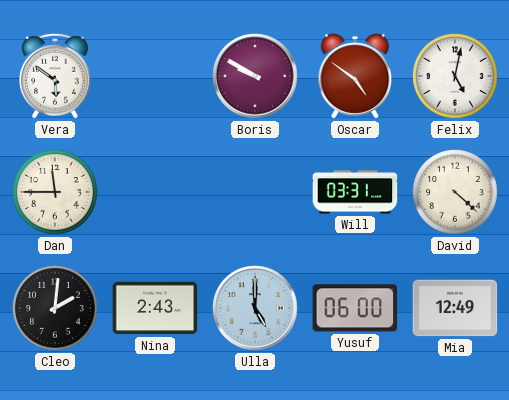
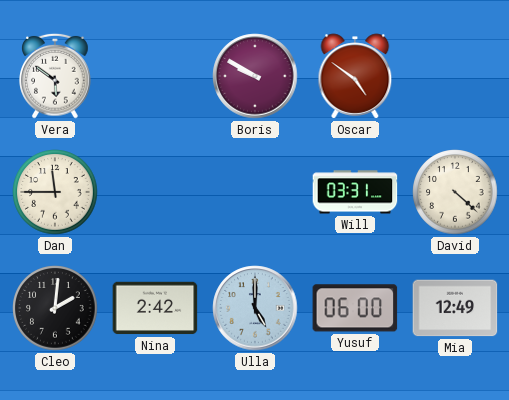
Felix: 5:02 -> none
Nina: 2:43 -> 2:42
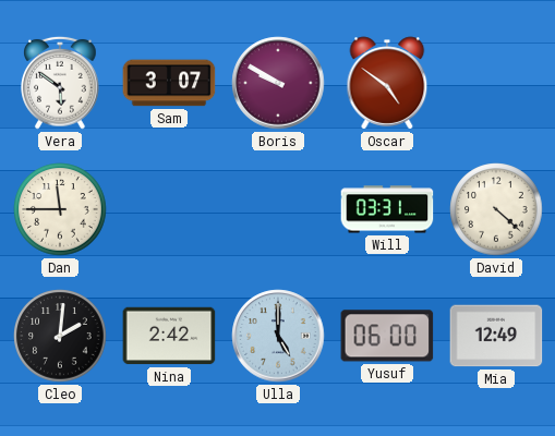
Sam: none -> 3:07
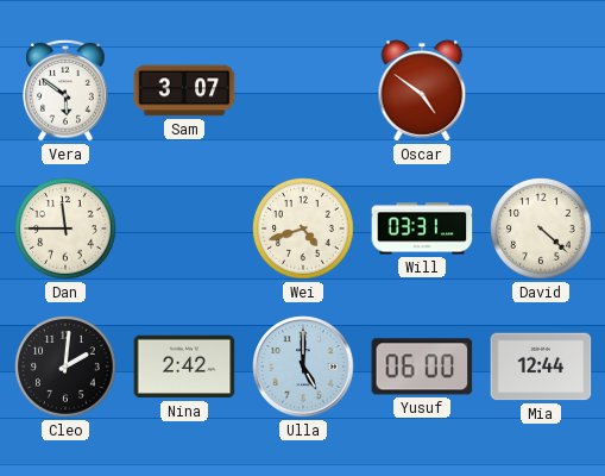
Boris: 9:50 -> none
Wei: none -> 4:42
Mia: 12:49 -> 12:44
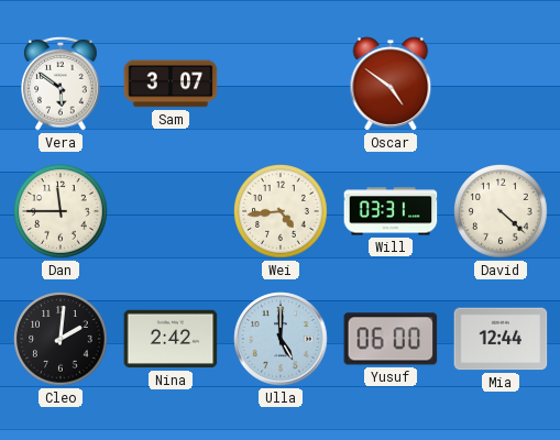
Wei: 4:42 -> 4:44
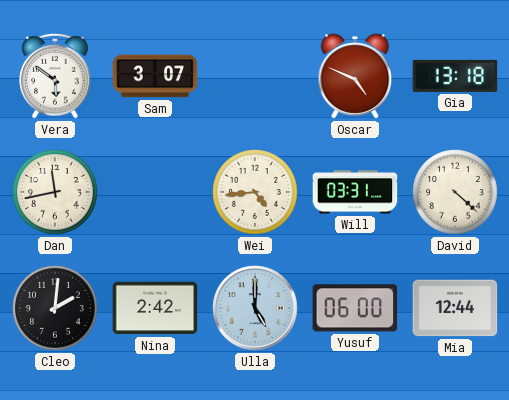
Oscar: 4:51 -> 4:49
Gia: none -> 13:18
Dan: 11:45 -> 11:43
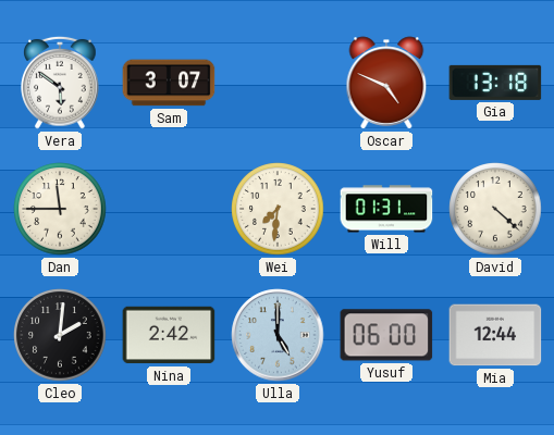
Dan: 11:43 -> 11:45
Wei: 4:44 -> 7:31
Will: 03:31 -> 01:31
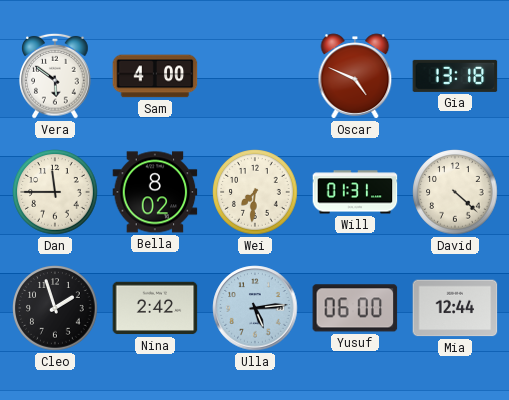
Sam: 3:07 -> 4:00
Bella: none -> 8:02
Cleo: 2:01 -> 1:57
Ulla: 5:00 -> 5:14
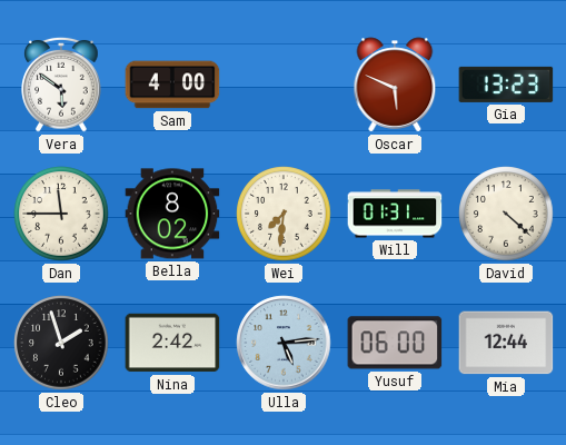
Oscar: 4:49 -> 5:49
Gia: 13:18 -> 13:23
